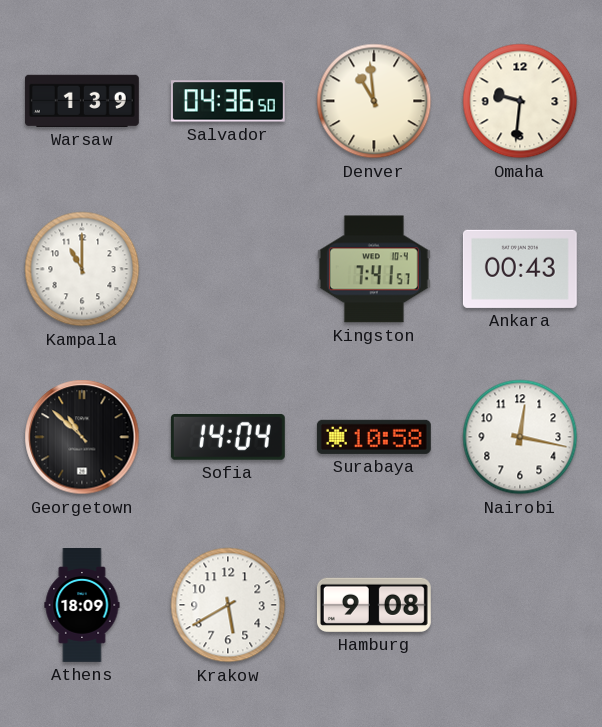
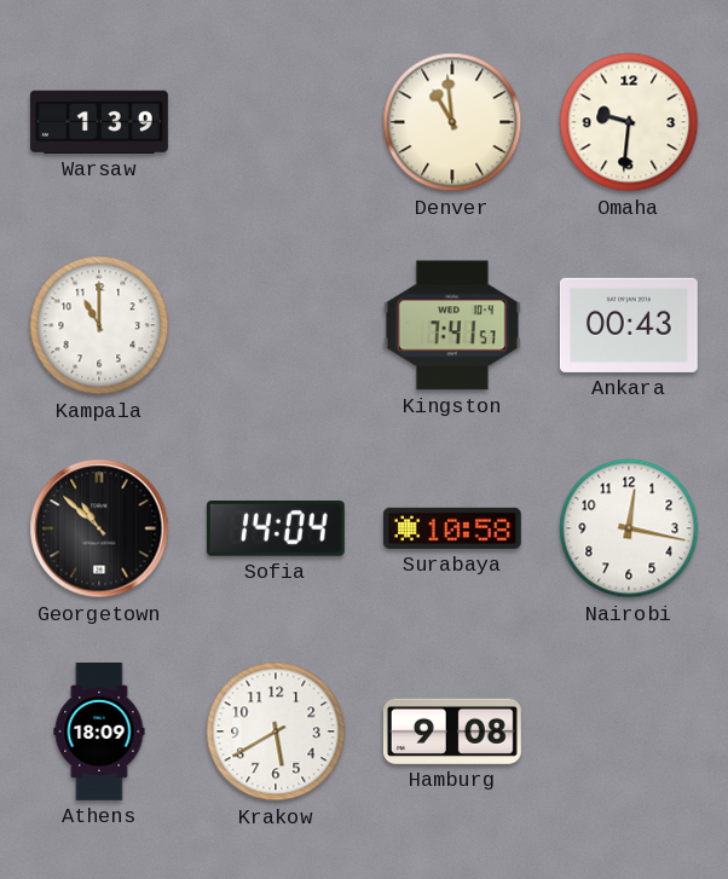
Salvador: 04:36 -> none
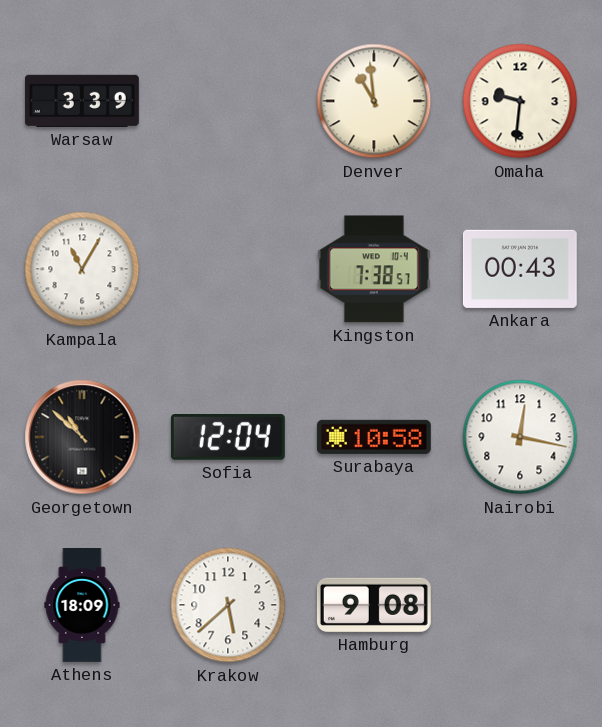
Warsaw: 1:39 -> 3:39
Kampala: 11:00 -> 11:05
Kingston: 7:41 -> 7:38
Sofia: 14:04 -> 12:04
Krakow: 5:40 -> 5:38
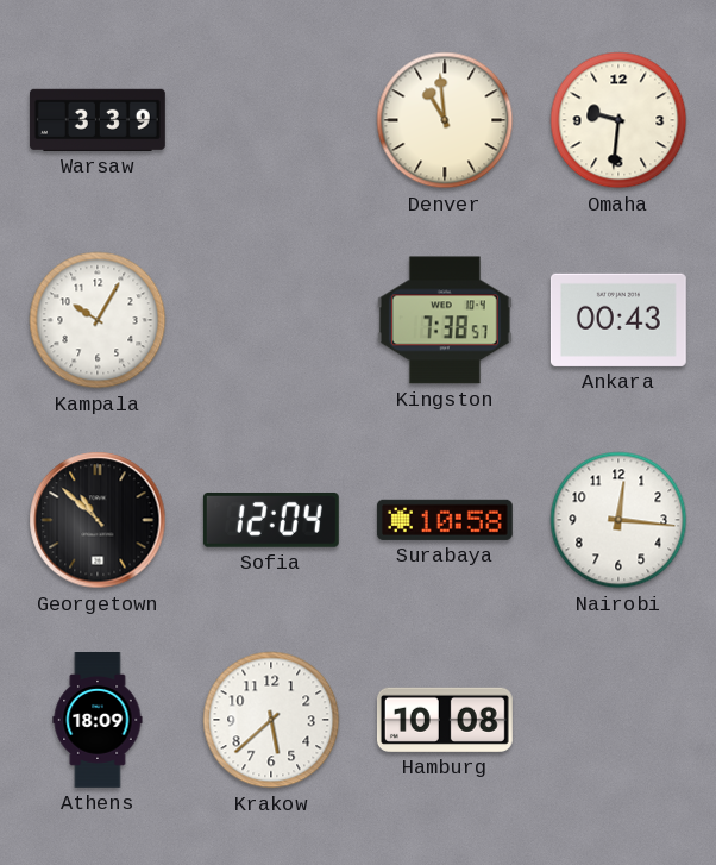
Kampala: 11:05 -> 10:05
Nairobi: 12:17 -> 12:16
Hamburg: 9:08 -> 10:08
